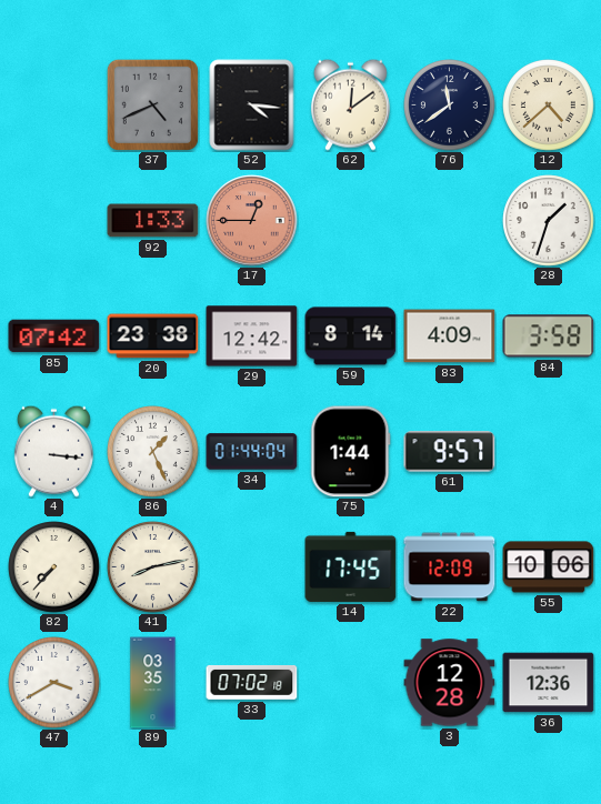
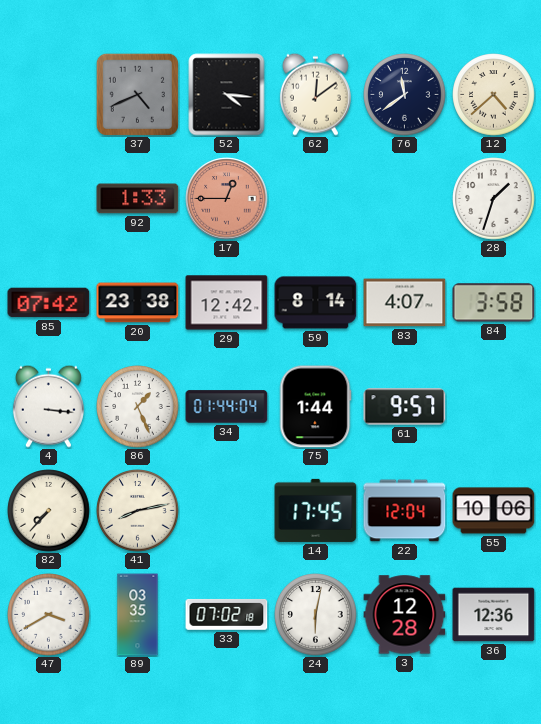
83: 4:09 -> 4:07
22: 12:09 -> 12:04
24: none -> 6:02
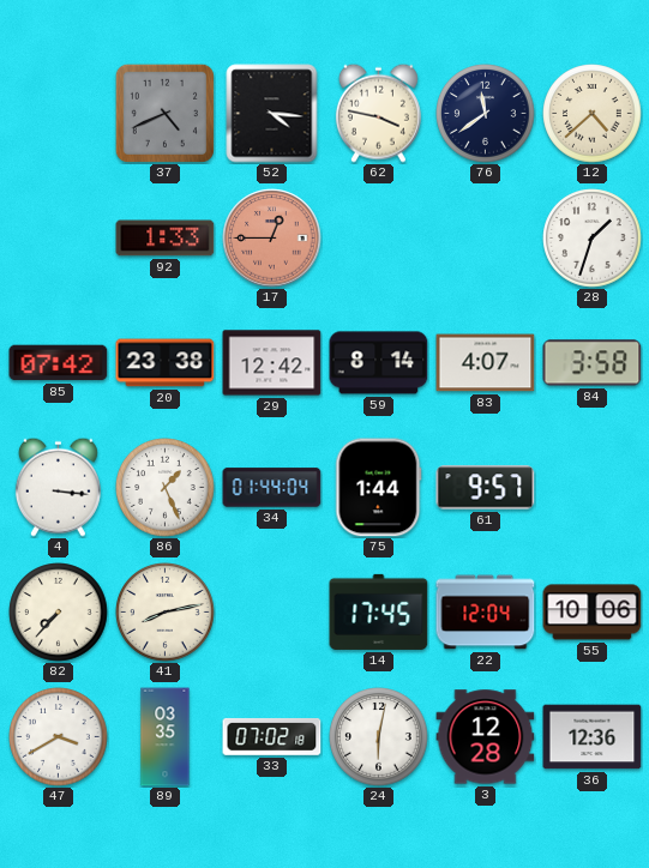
62: 12:09 -> 3:47
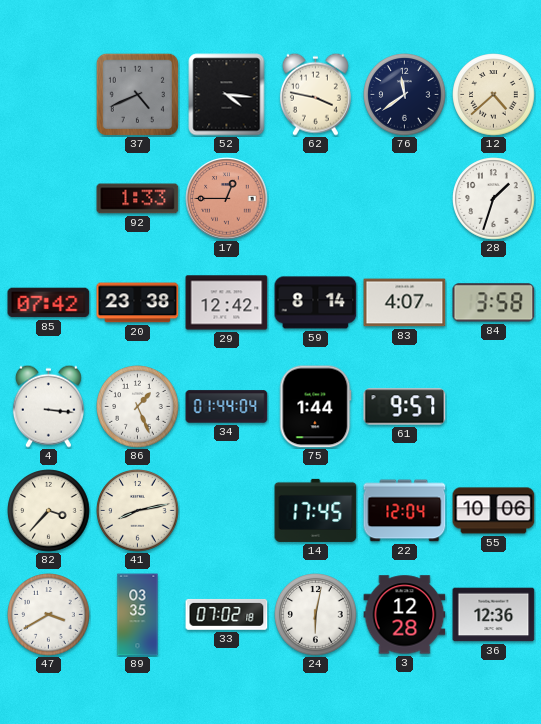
82: 7:37 -> 3:37
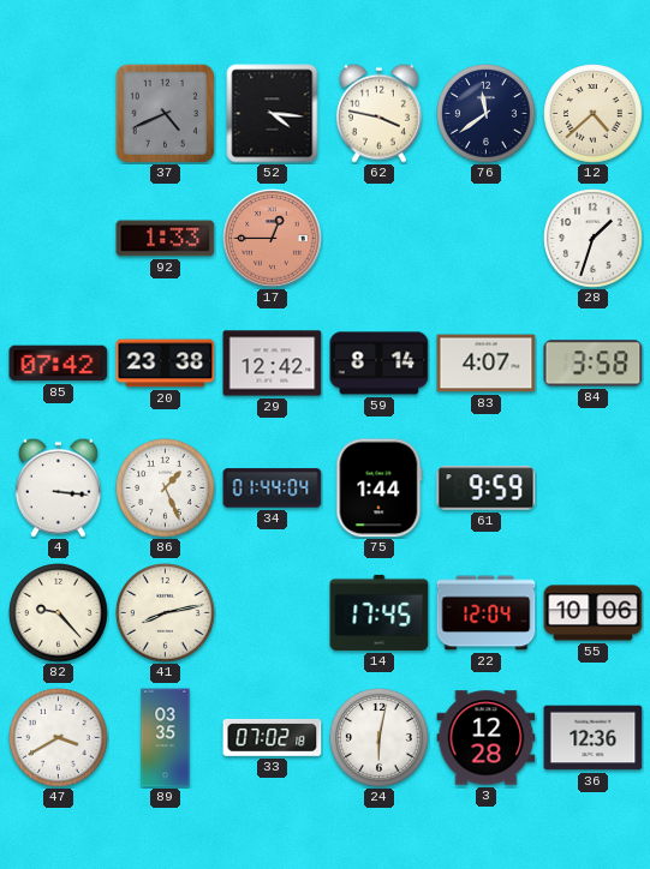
61: 9:57 -> 9:59
82: 3:37 -> 9:23
